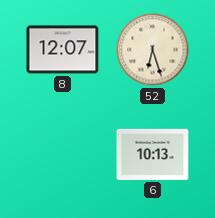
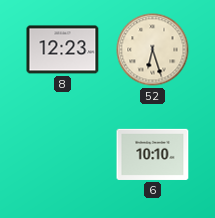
8: 12:07 -> 12:23
6: 10:13 -> 10:10
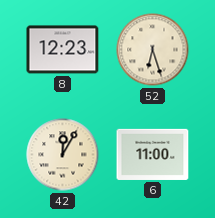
42: none -> 12:05
6: 10:10 -> 11:00
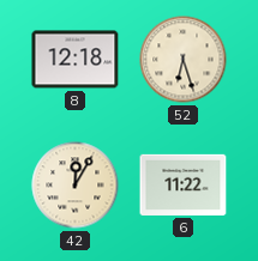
8: 12:23 -> 12:18
6: 11:00 -> 11:22
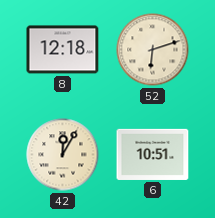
52: 6:27 -> 6:12
6: 11:22 -> 10:51
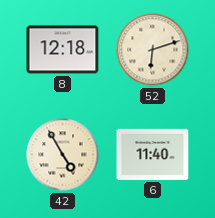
42: 12:05 -> 4:55
6: 10:51 -> 11:40
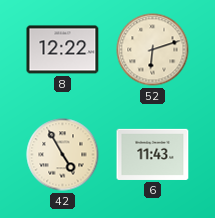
8: 12:18 -> 12:22
6: 11:40 -> 11:43
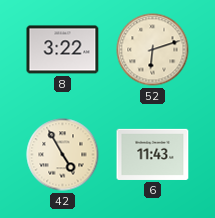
8: 12:22 -> 3:22
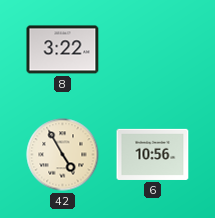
52: 6:12 -> none
6: 11:43 -> 10:56
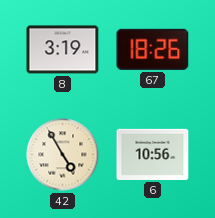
8: 3:22 -> 3:19
67: none -> 18:26
